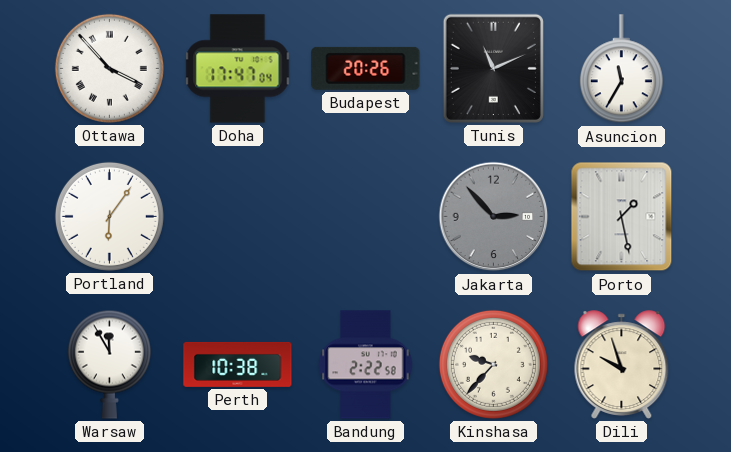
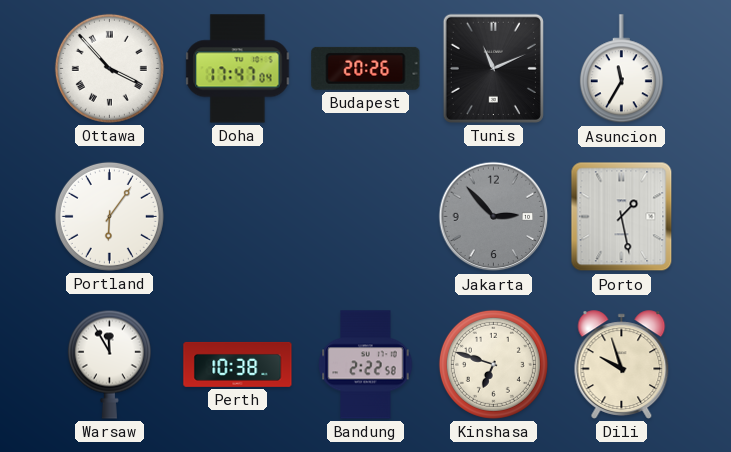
Kinshasa: 9:37 -> 6:48
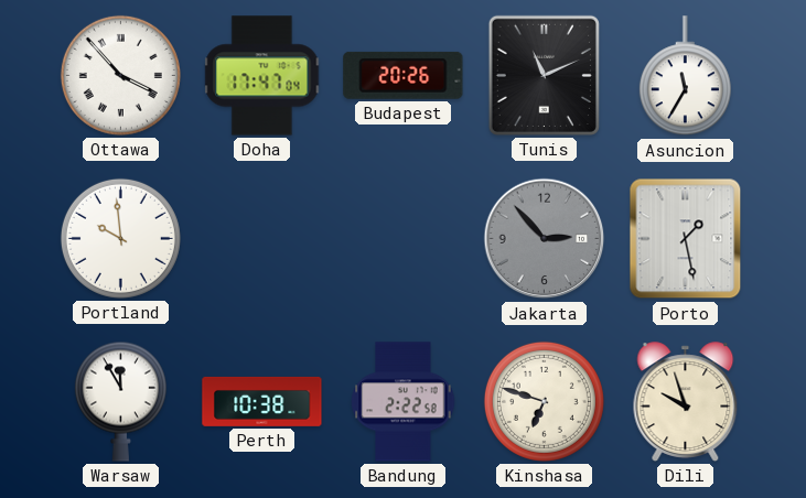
Portland: 6:06 -> 9:59
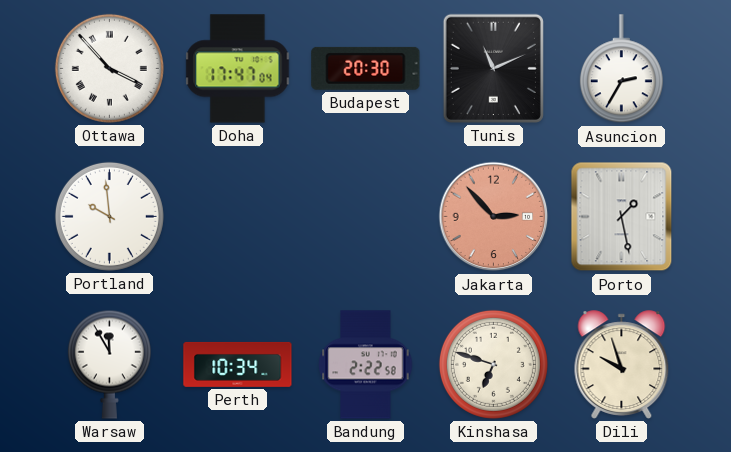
Budapest: 20:26 -> 20:30
Asuncion: 11:35 -> 2:35
Jakarta dial: grey -> salmon
Perth: 10:38 -> 10:34
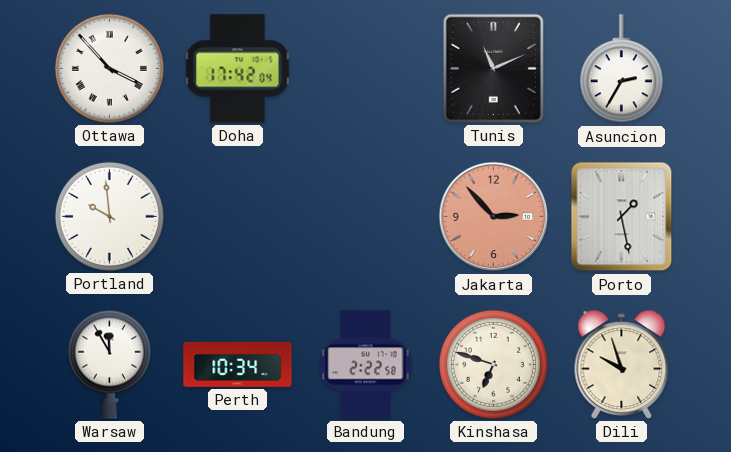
Doha: 17:47 -> 17:42
Budapest: 20:30 -> none
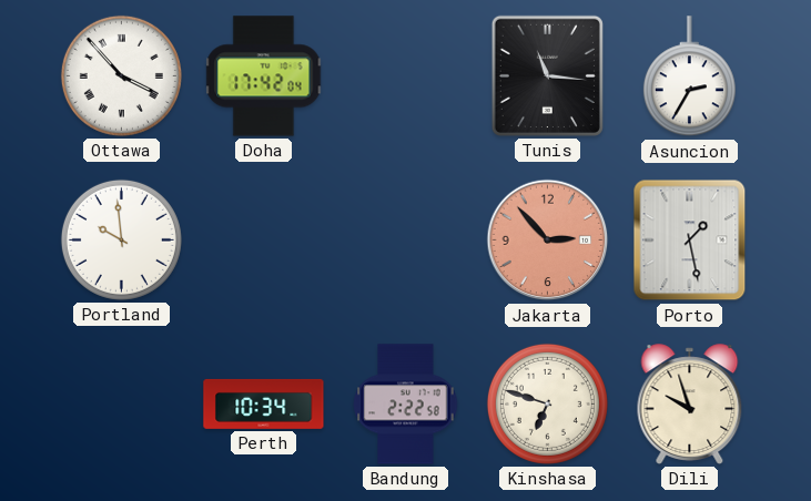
Tunis: 11:11 -> 11:16
Warsaw: 11:55 -> none
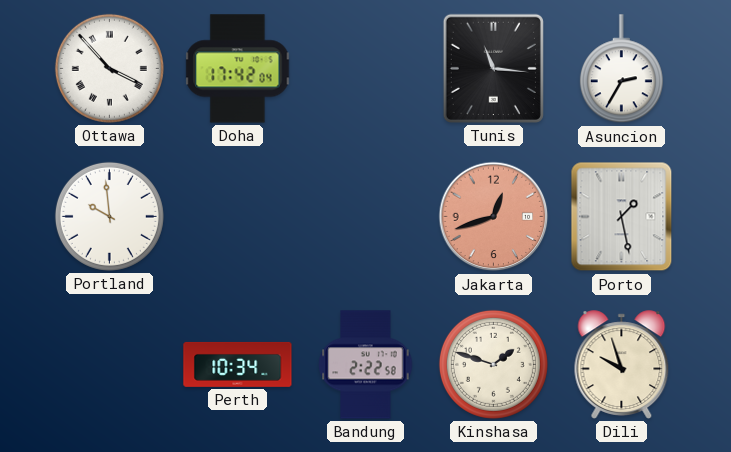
Jakarta: 2:53 -> 12:42
Kinshasa: 6:48 -> 1:48
